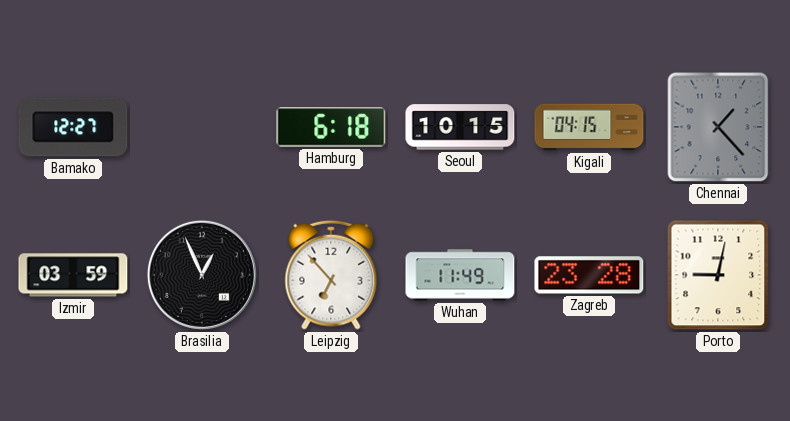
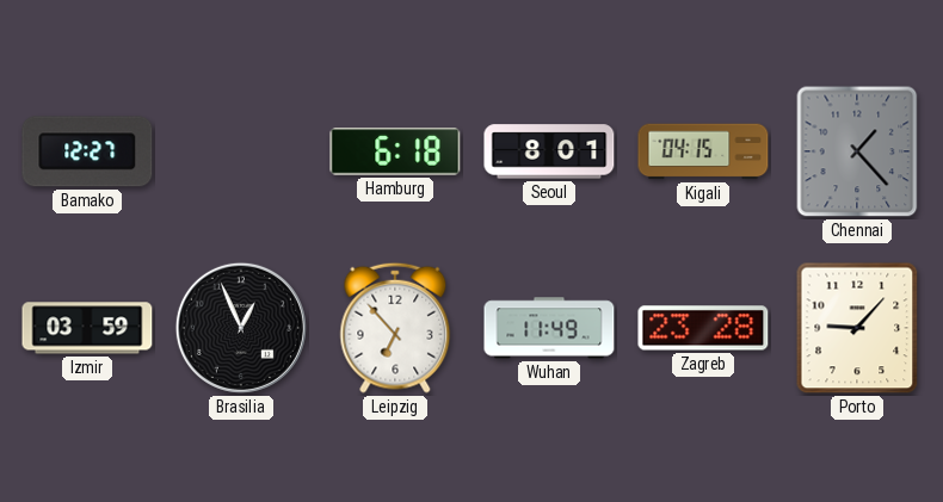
Seoul: 10:15 -> 8:01
Porto: 9:02 -> 9:07
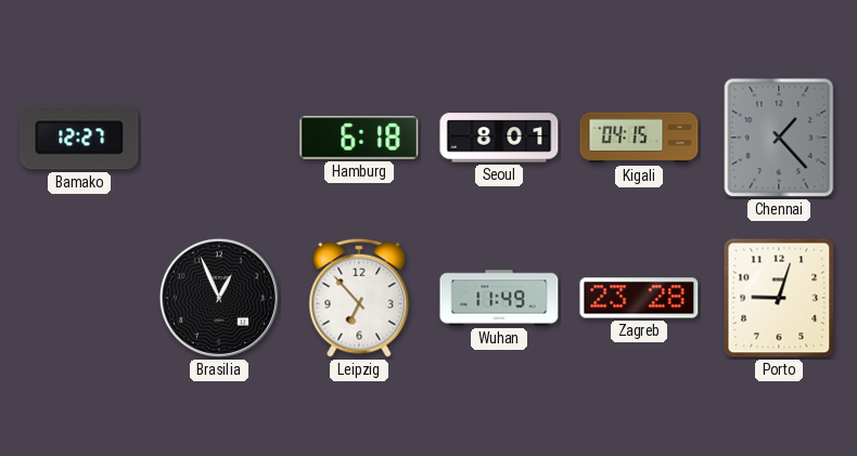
Izmir: 03:59 -> none
Porto: 9:07 -> 9:03
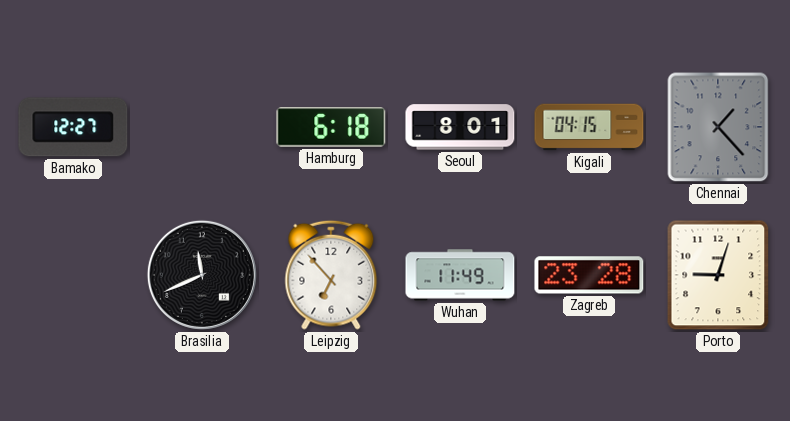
Brasilia: 12:56 -> 11:41
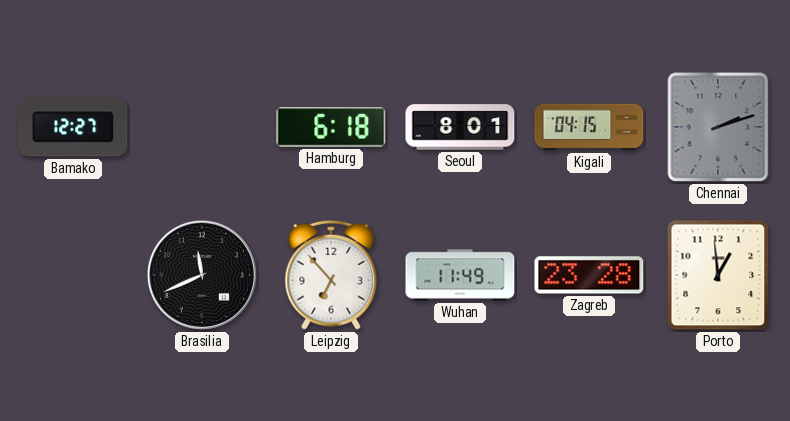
Chennai: 1:23 -> 2:12
Porto: 9:03 -> 12:59
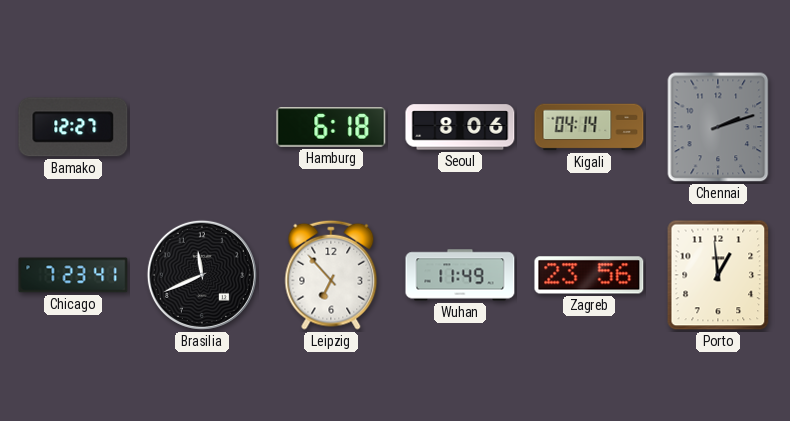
Seoul: 8:01 -> 8:06
Kigali: 04:15 -> 04:14
Chicago: none -> 7:23
Zagreb: 23:28 -> 23:56
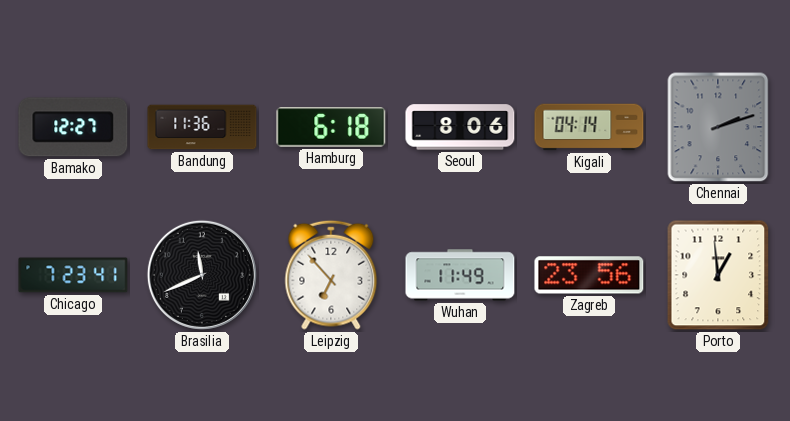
Bandung: none -> 11:36
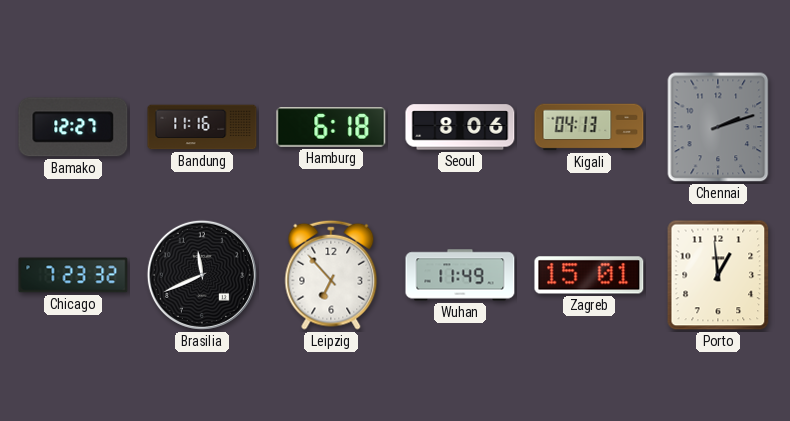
Bandung: 11:36 -> 11:16
Kigali: 04:14 -> 04:13
Chicago: 7:23:41 -> 7:23:32
Zagreb: 23:56 -> 15:01
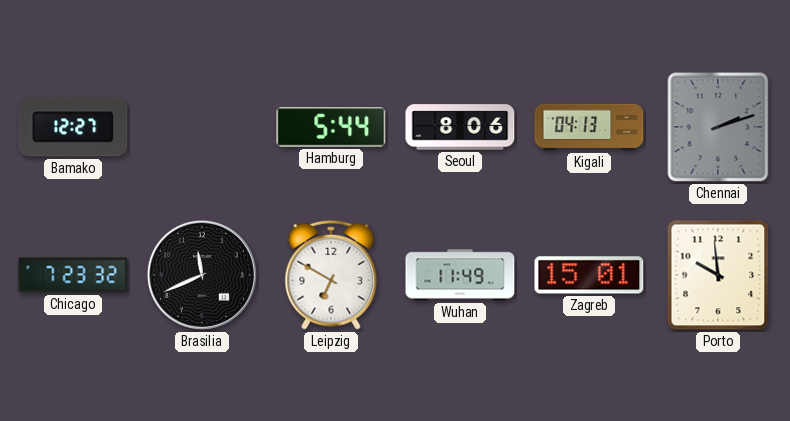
Bandung: 11:16 -> none
Hamburg: 6:18 -> 5:44
Leipzig: 6:53 -> 6:50
Porto: 12:59 -> 9:59
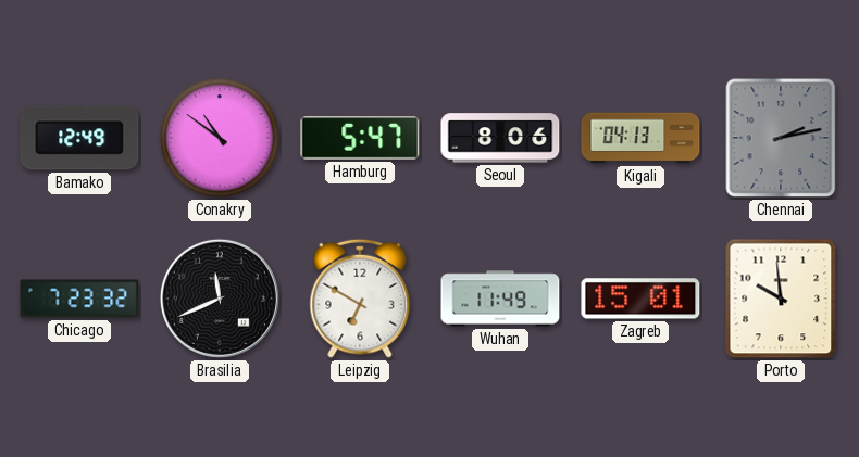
Bamako: 12:27 -> 12:49
Conakry: none -> 10:51
Hamburg: 5:44 -> 5:47
Chennai: 2:12 -> 2:13
